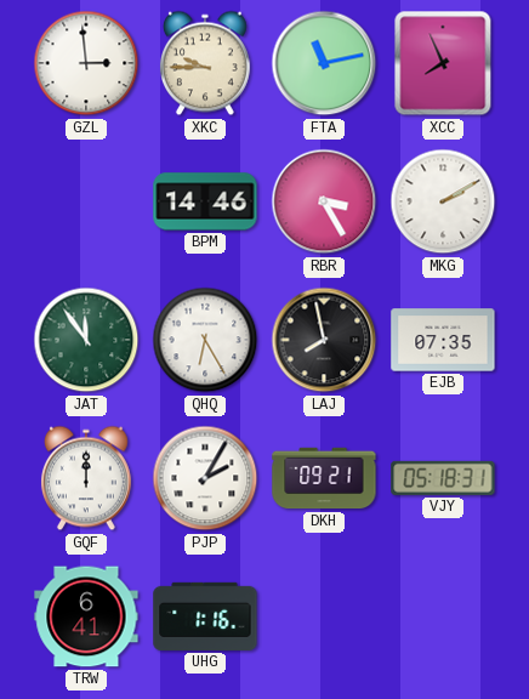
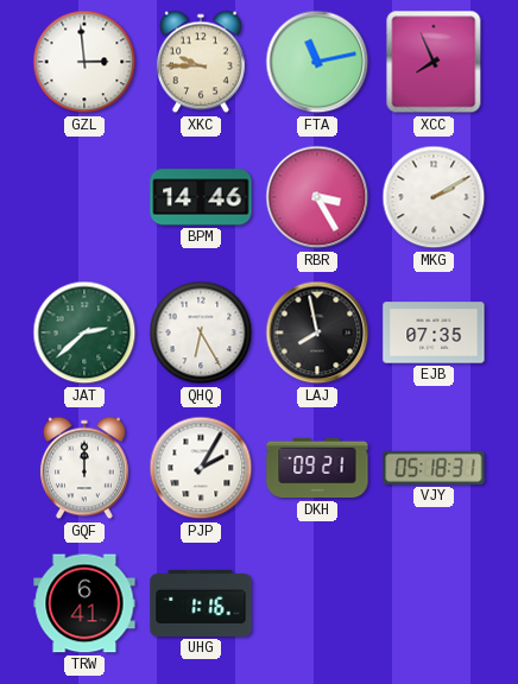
JAT: 11:54 -> 2:38
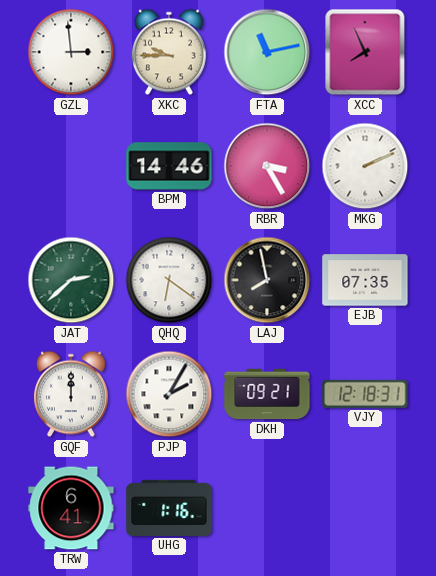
MKG: 2:10 -> 2:11
QHQ: 6:25 -> 6:21
VJY: 05:18 -> 12:18
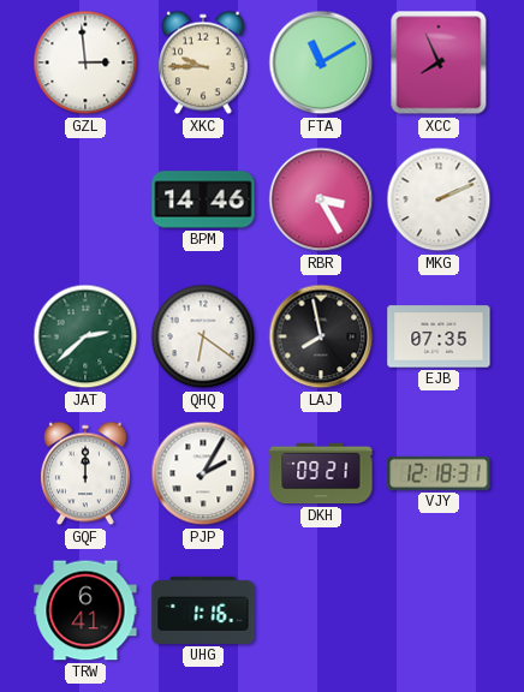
FTA: 11:13 -> 11:10
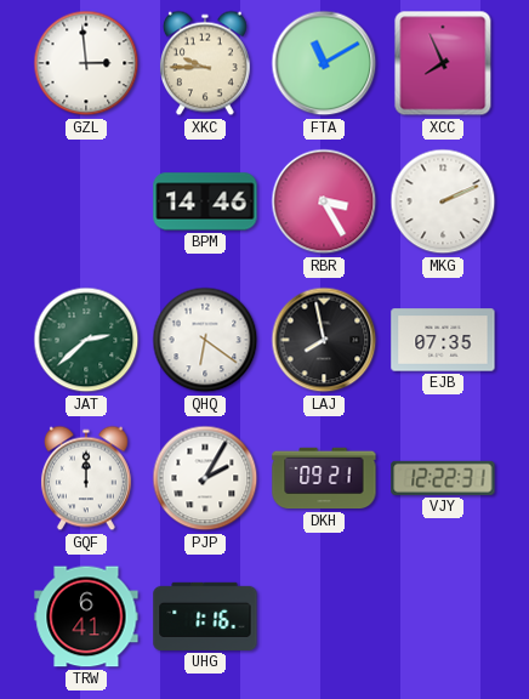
VJY: 12:18 -> 12:22
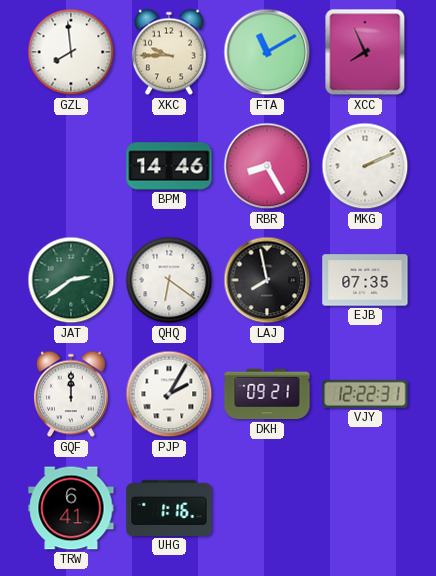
GZL: 2:59 -> 7:59
RBR: 3:25 -> 8:25
JAT: 2:38 -> 2:39
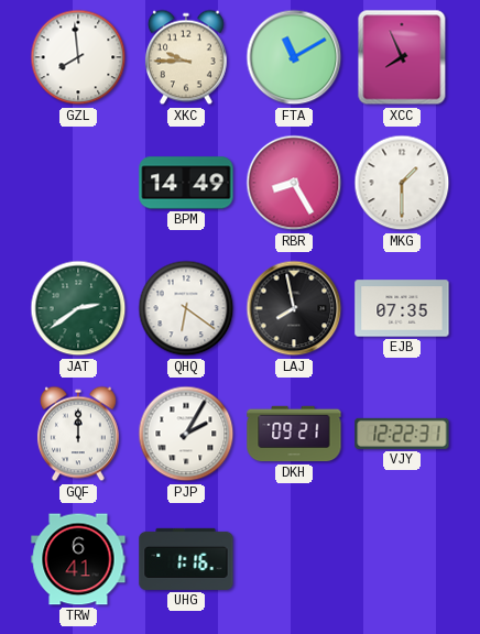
BPM: 14:46 -> 14:49
MKG: 2:11 -> 1:30
